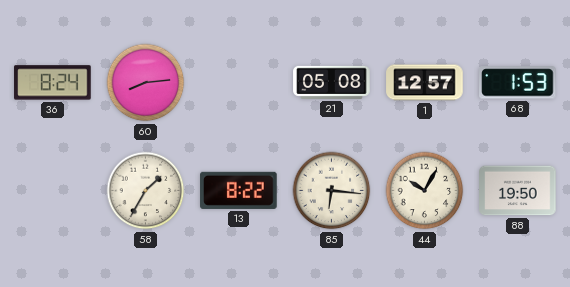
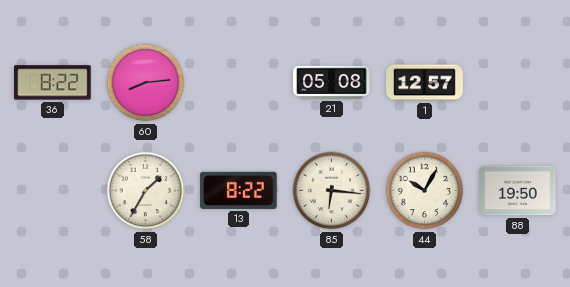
36: 8:24 -> 8:22
68: 1:53 -> none
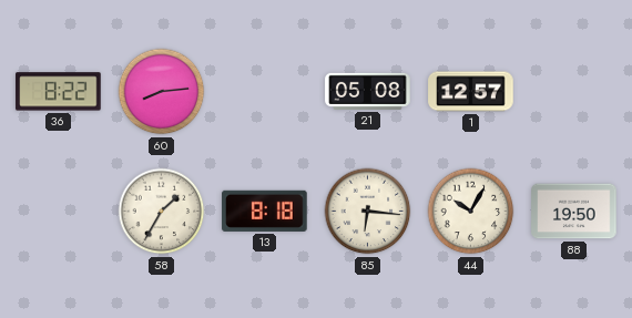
13: 8:22 -> 8:18
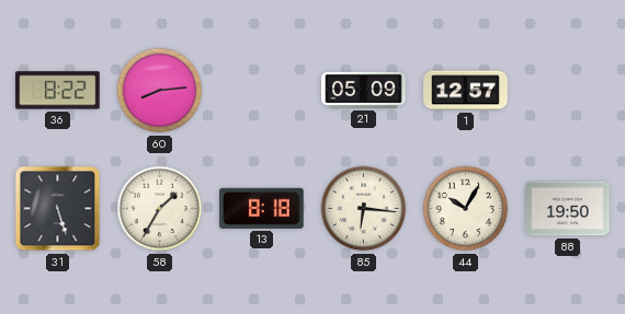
21: 05:08 -> 05:09
31: none -> 5:27
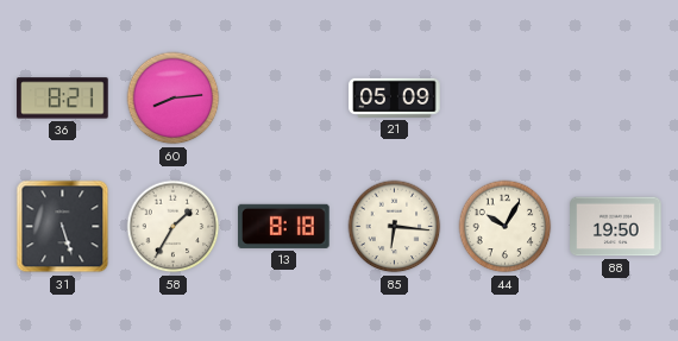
36: 8:22 -> 8:21
1: 12:57 -> none
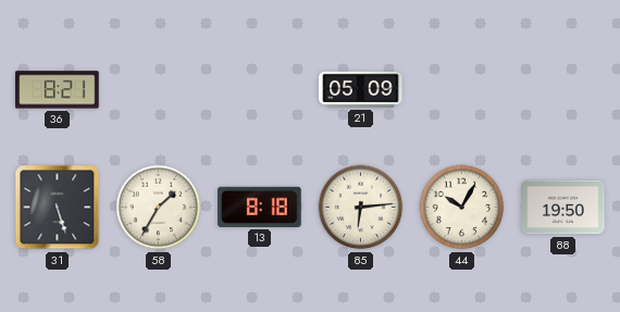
60: 8:14 -> none
85: 6:16 -> 6:14
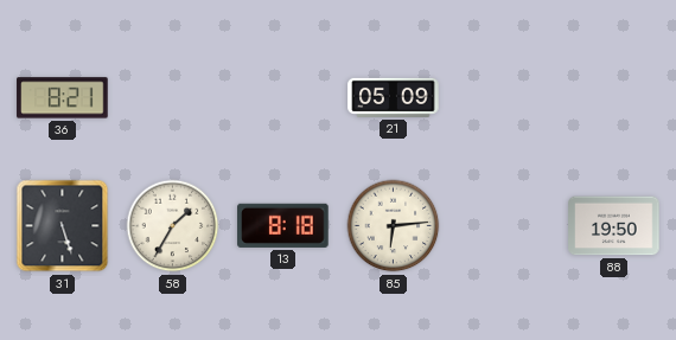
44: 10:05 -> none
